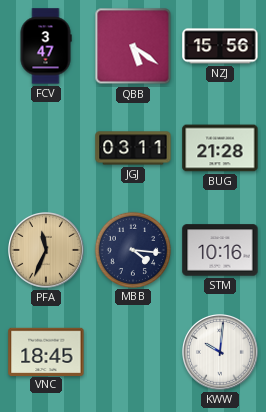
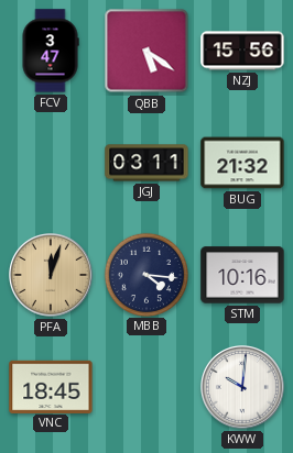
BUG: 21:28 -> 21:32
PFA: 11:34 -> 12:03
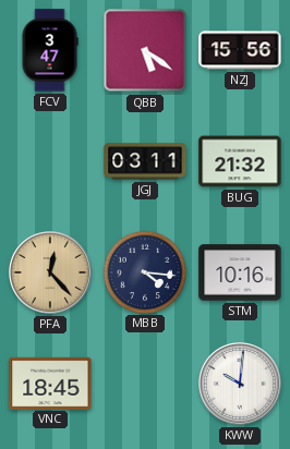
PFA: 12:03 -> 12:23
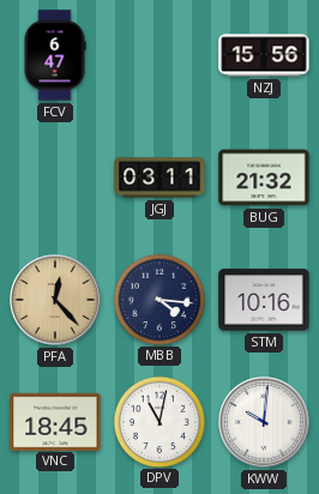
FCV: 3:47 -> 6:47
QBB: 5:21 -> none
DPV: none -> 11:02
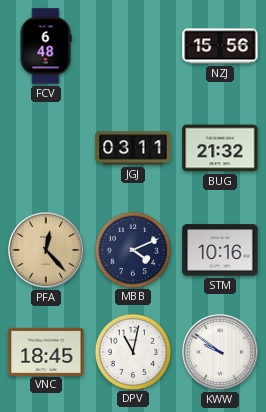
FCV: 6:47 -> 6:48
MBB: 4:16 -> 4:11
KWW: 10:01 -> 9:51
